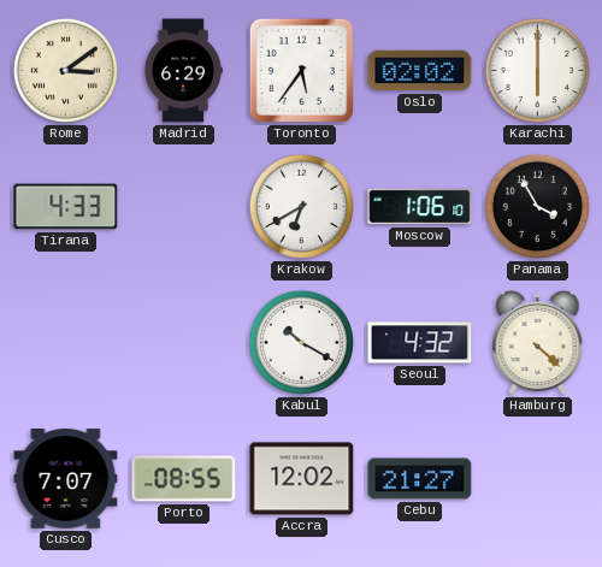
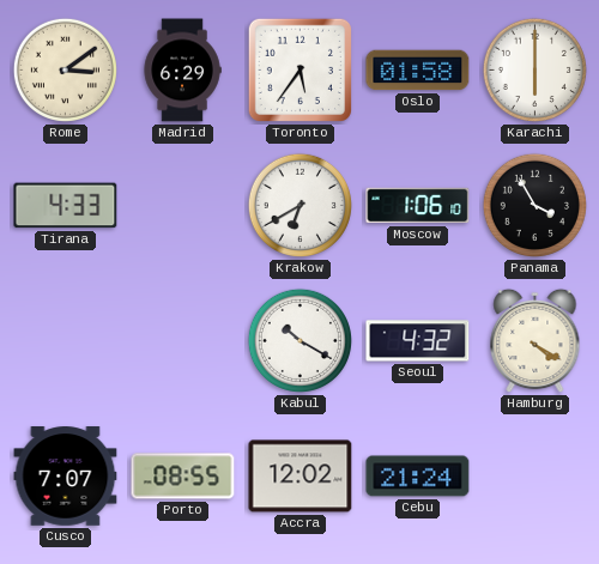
Oslo: 02:02 -> 01:58
Hamburg: 4:22 -> 4:20
Cebu: 21:27 -> 21:24
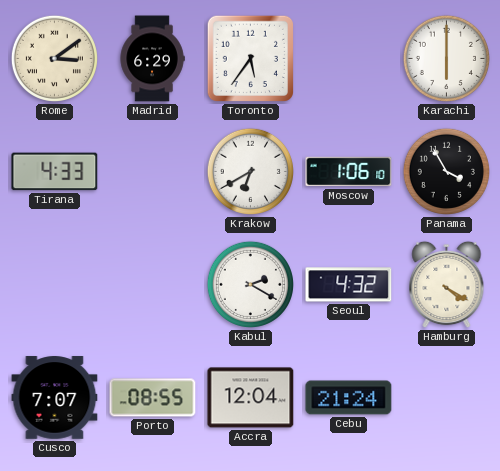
Oslo: 01:58 -> none
Kabul: 10:20 -> 2:20
Accra: 12:02 -> 12:04
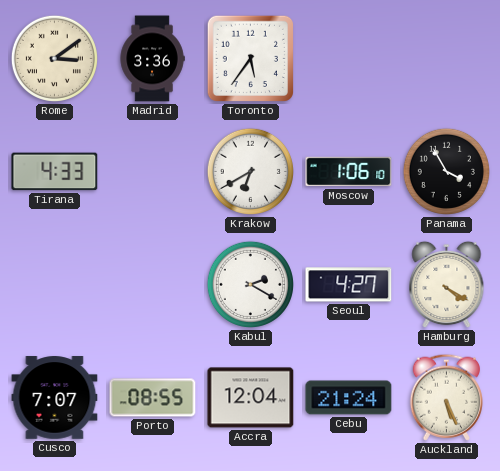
Madrid: 6:29 -> 3:36
Karachi: 6:00 -> none
Seoul: 4:32 -> 4:27
Auckland: none -> 5:26
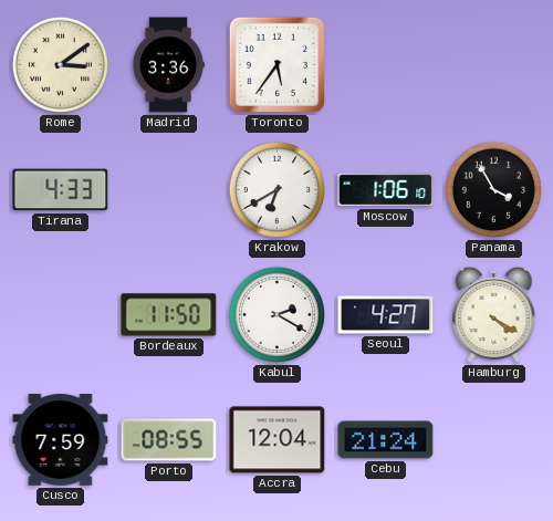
Bordeaux: none -> 11:50
Cusco: 7:07 -> 7:59
Auckland: 5:26 -> none
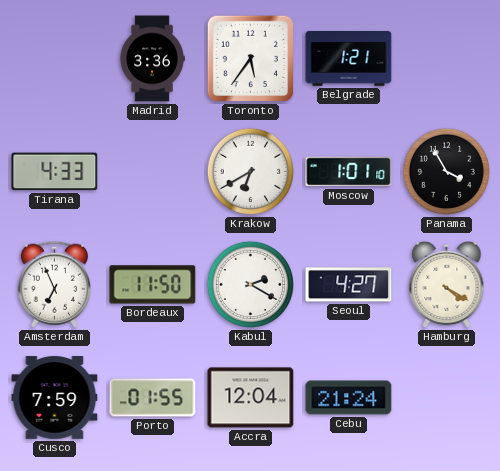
Rome: 3:09 -> none
Belgrade: none -> 1:21
Moscow: 1:06 -> 1:01
Amsterdam: none -> 6:56
Porto: 08:55 -> 01:55
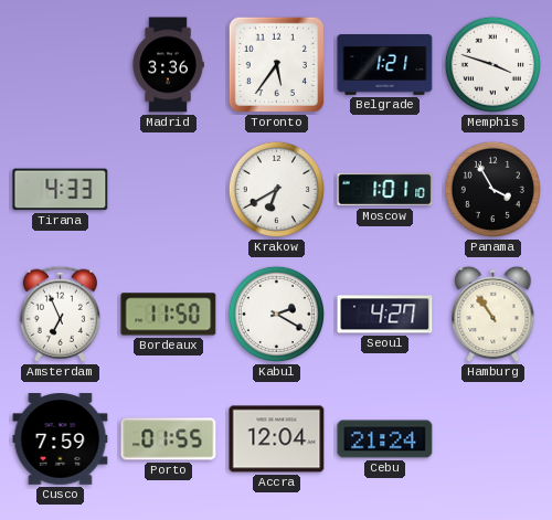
Memphis: none -> 3:48
Hamburg: 4:20 -> 10:54
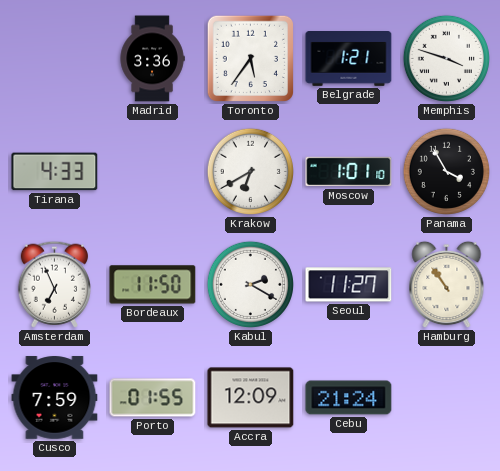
Seoul: 4:27 -> 11:27
Accra: 12:04 -> 12:09
